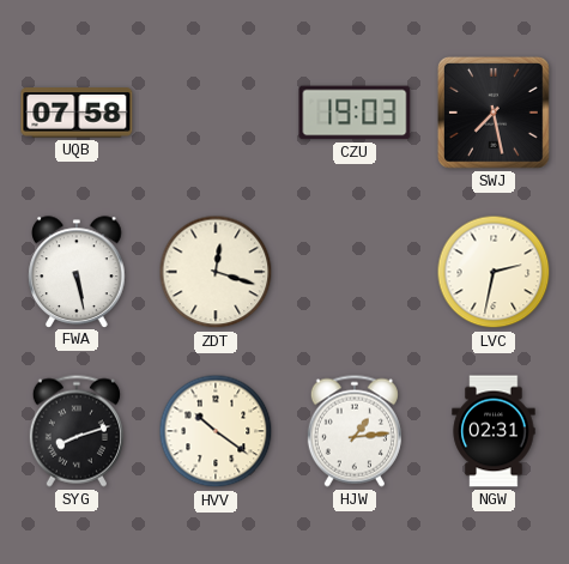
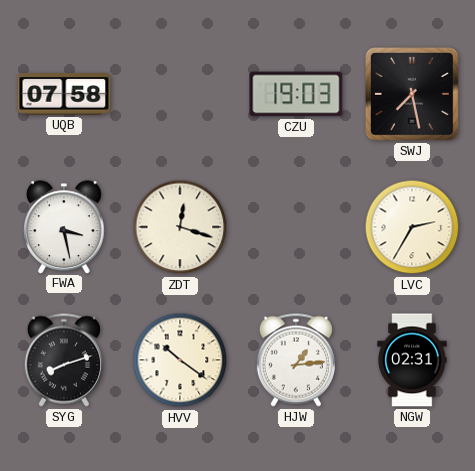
FWA: 5:28 -> 3:28
LVC: 2:32 -> 2:35
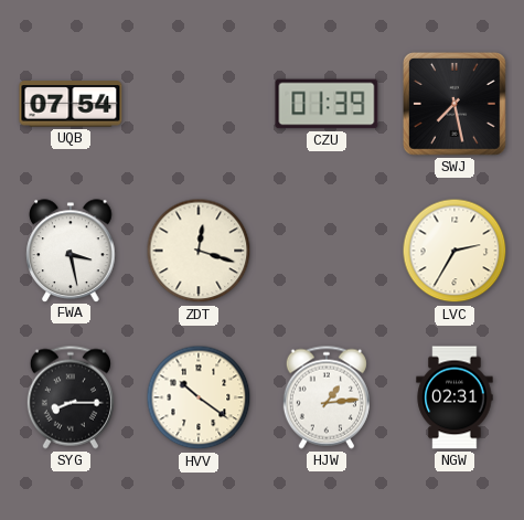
UQB: 07:58 -> 07:54
CZU: 19:03 -> 01:39
SYG: 8:12 -> 8:15
